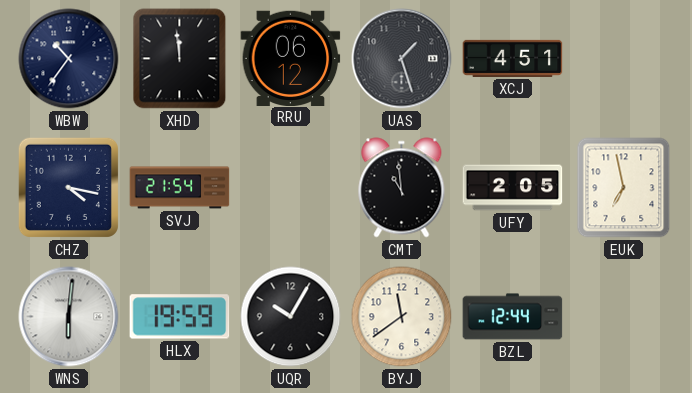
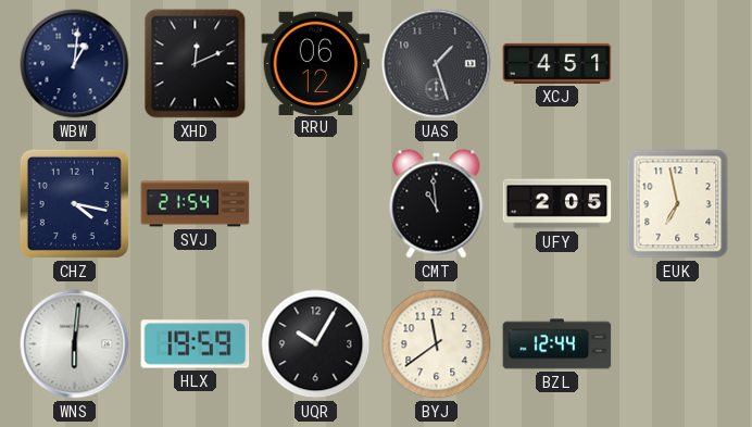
WBW: 10:36 -> 1:01
XHD: 11:59 -> 12:11
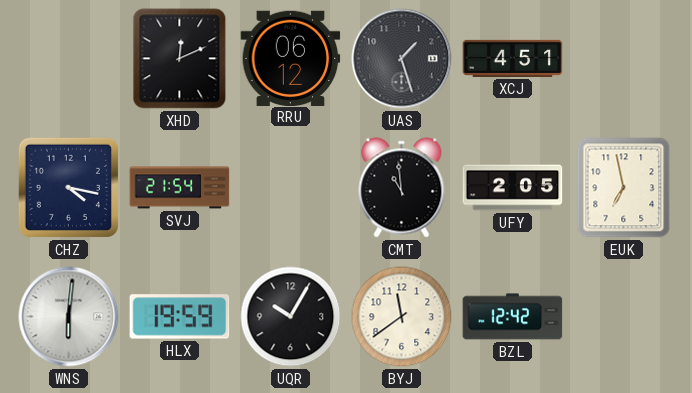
WBW: 1:01 -> none
BZL: 12:44 -> 12:42
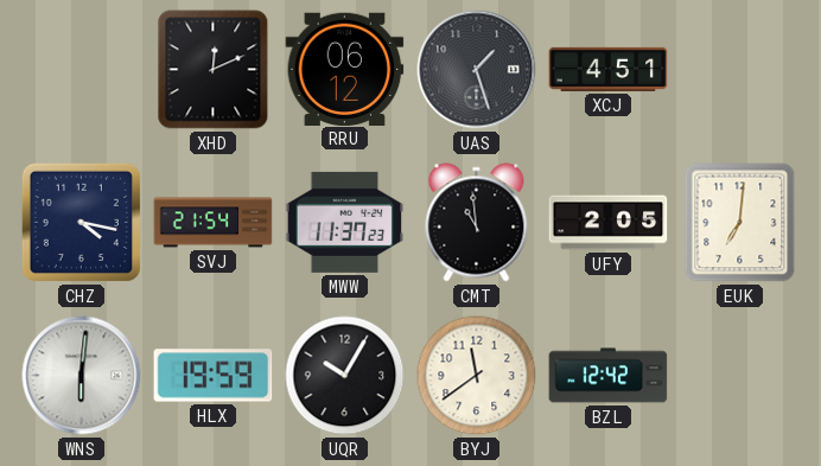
MWW: none -> 11:37
EUK: 6:58 -> 7:01
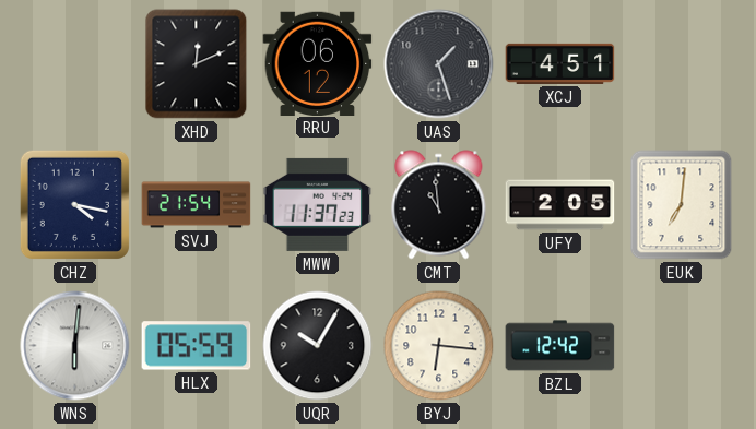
HLX: 19:59 -> 05:59
BYJ: 11:39 -> 6:16
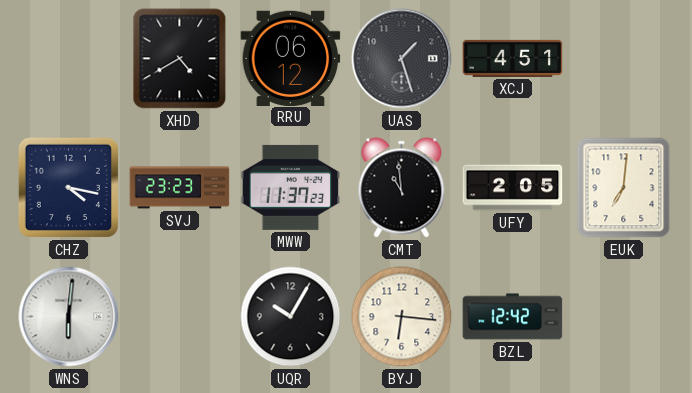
XHD: 12:11 -> 4:40
SVJ: 21:54 -> 23:23
HLX: 05:59 -> none
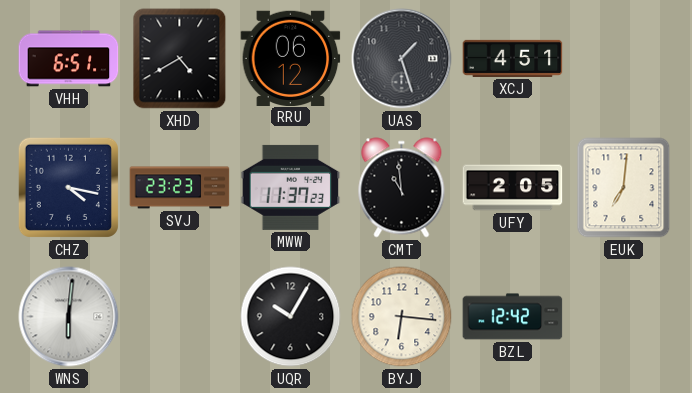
VHH: none -> 6:51
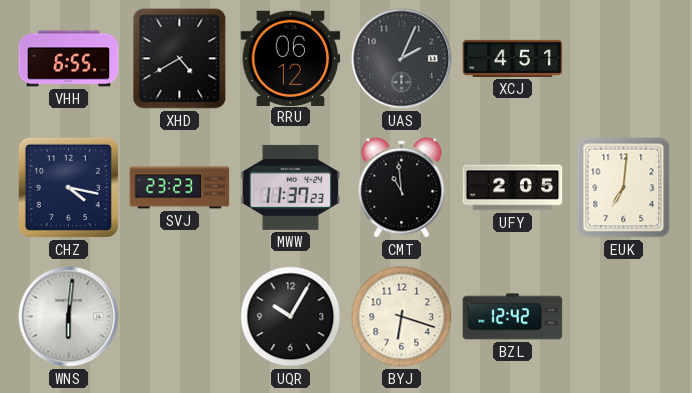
VHH: 6:51 -> 6:55
UAS: 1:27 -> 2:04
BYJ: 6:16 -> 6:18
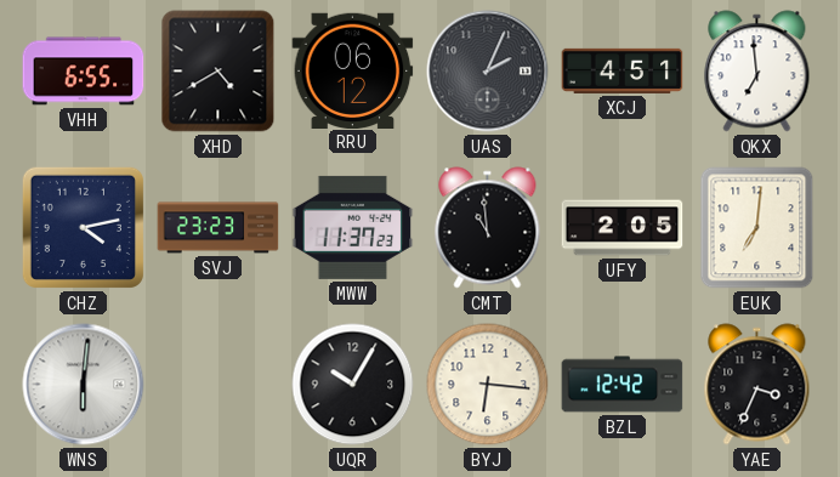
QKX: none -> 6:59
CHZ: 4:17 -> 4:13
BYJ: 6:18 -> 6:16
YAE: none -> 3:34
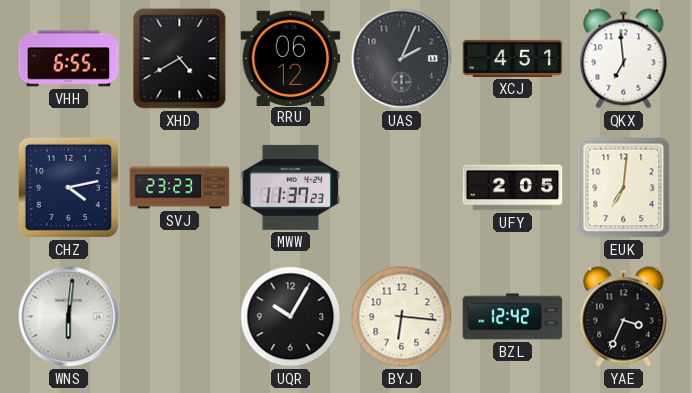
CMT: 10:59 -> none
